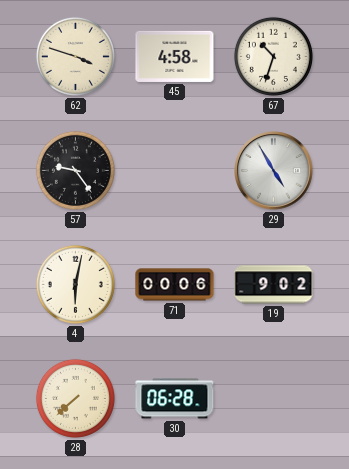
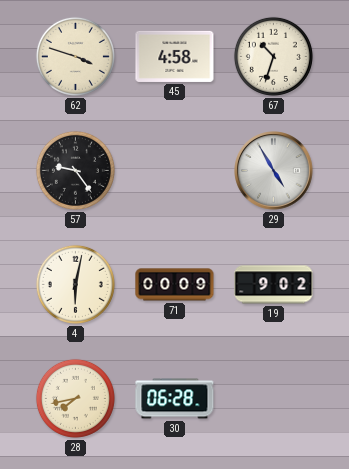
71: 00:06 -> 00:09
28: 7:38 -> 7:43
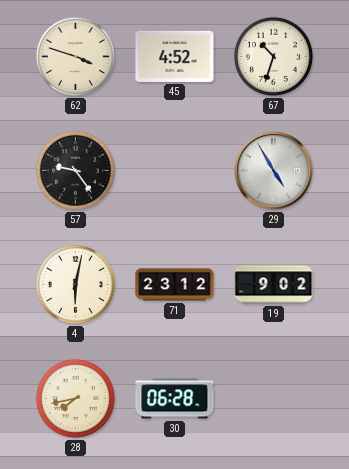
45: 4:58 -> 4:52
71: 00:09 -> 23:12
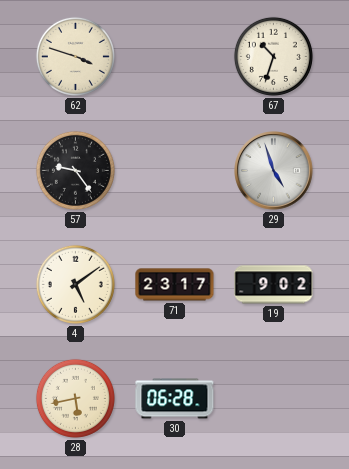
45: 4:52 -> none
29: 4:55 -> 4:57
4: 6:02 -> 5:09
71: 23:12 -> 23:17
28: 7:43 -> 5:43
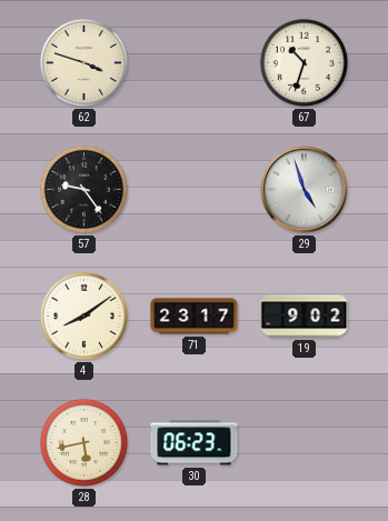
4: 5:09 -> 8:09
30: 06:28 -> 06:23
